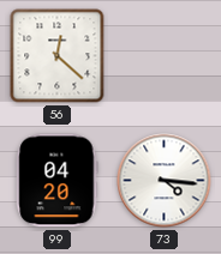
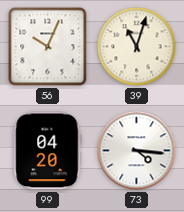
56: 12:22 -> 10:04
39: none -> 11:03
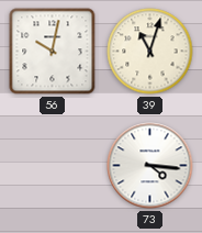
56: 10:04 -> 10:02
99: 04:20 -> none
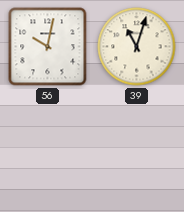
73: 4:16 -> none
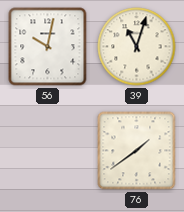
76: none -> 1:39
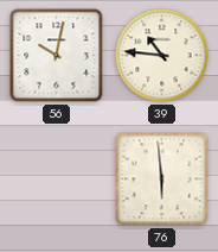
39: 11:03 -> 10:46
76: 1:39 -> 5:59
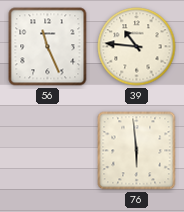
56: 10:02 -> 11:26
